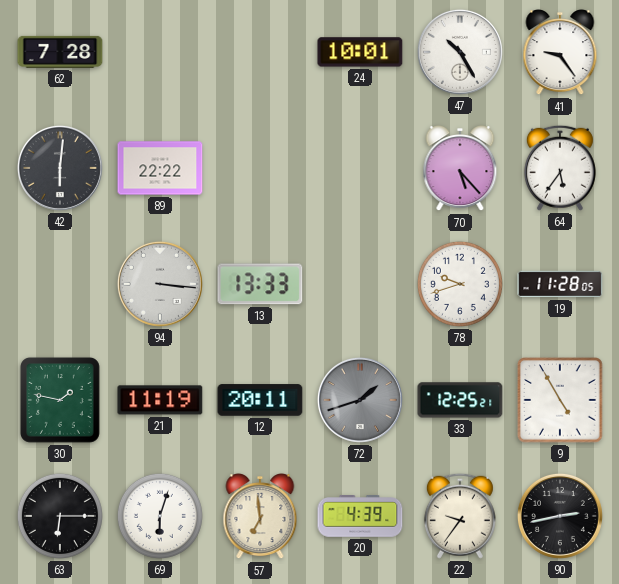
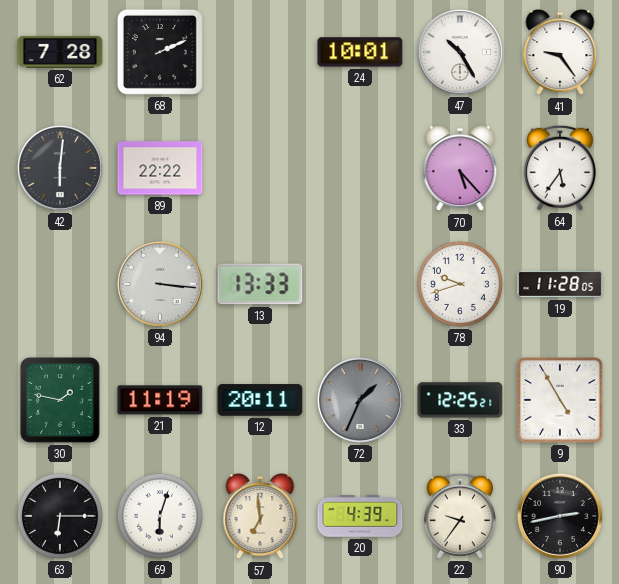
68: none -> 2:11
72: 1:42 -> 1:34
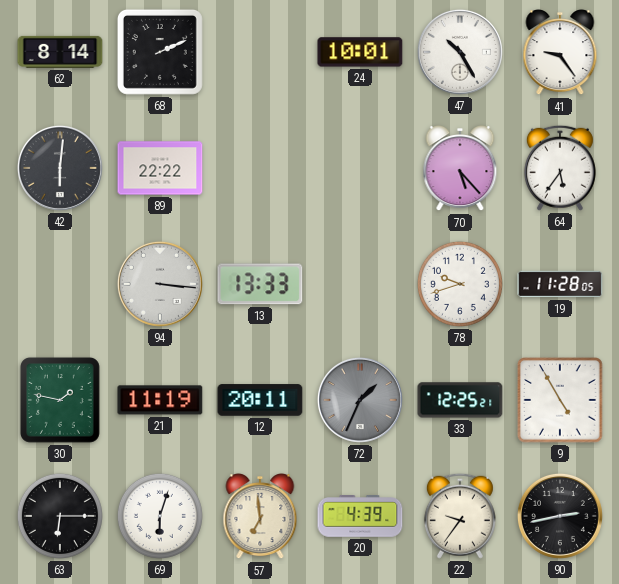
62: 7:28 -> 8:14
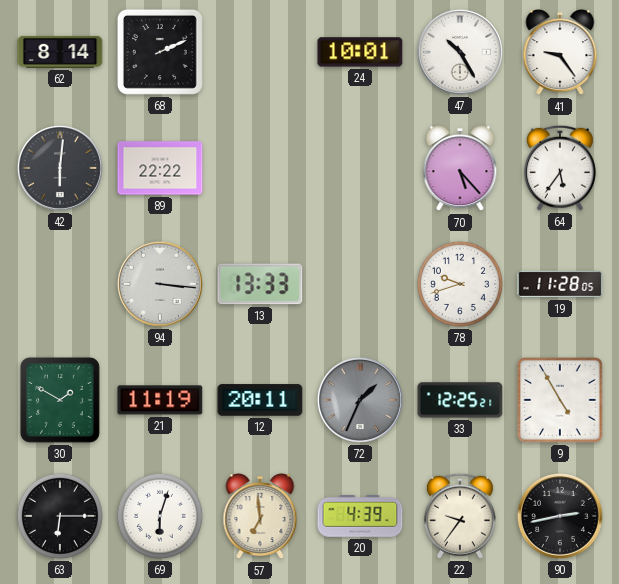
30: 1:47 -> 1:50
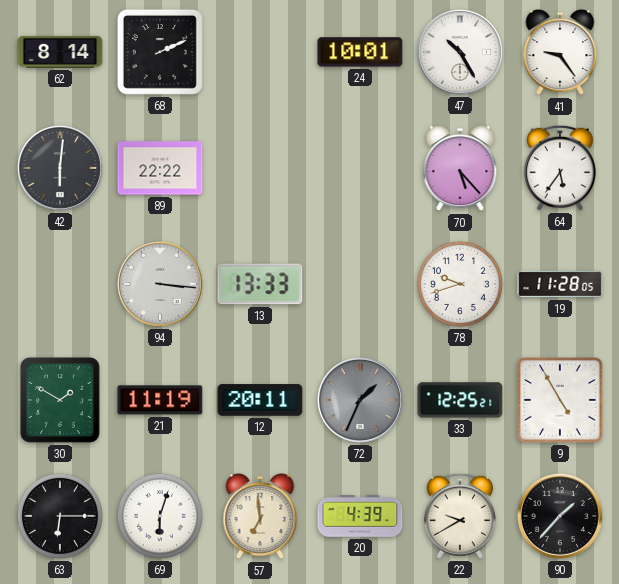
22: 9:36 -> 9:40
90: 2:43 -> 1:37
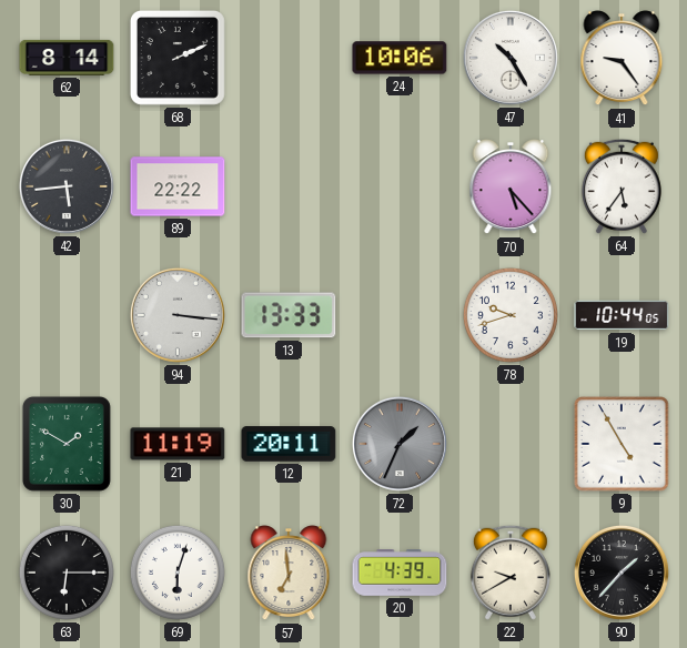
24: 10:01 -> 10:06
42: 6:01 -> 5:44
19: 11:28 -> 10:44
33: 12:25 -> none
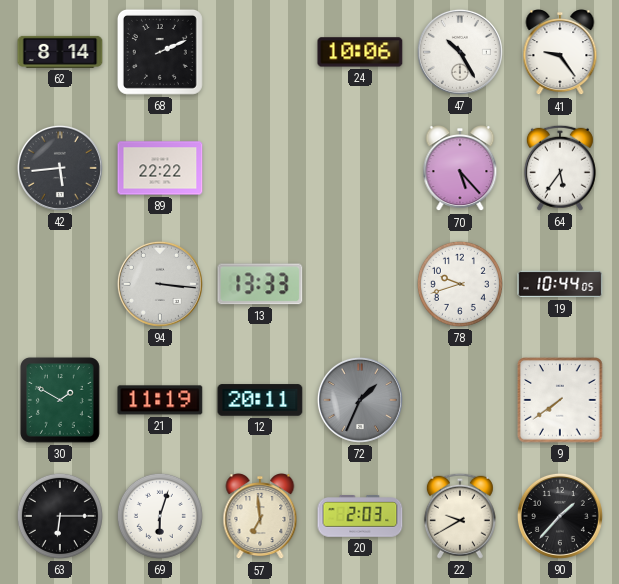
9: 4:55 -> 7:39
20: 4:39 -> 2:03
